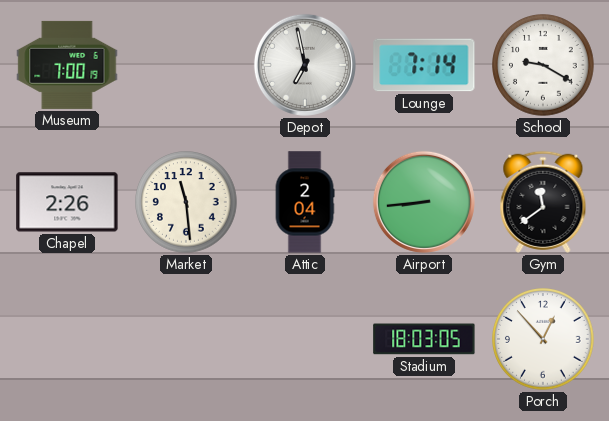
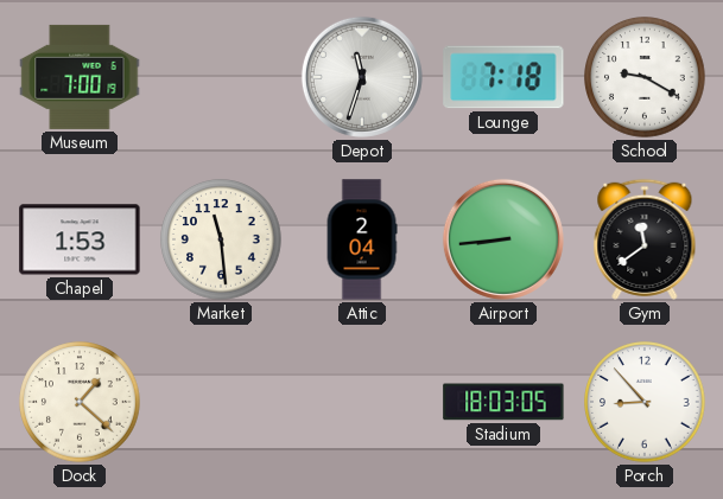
Depot: 6:58 -> 11:33
Lounge: 7:14 -> 7:18
Chapel: 2:26 -> 1:53
Dock: none -> 1:22
Porch: 12:53 -> 8:53
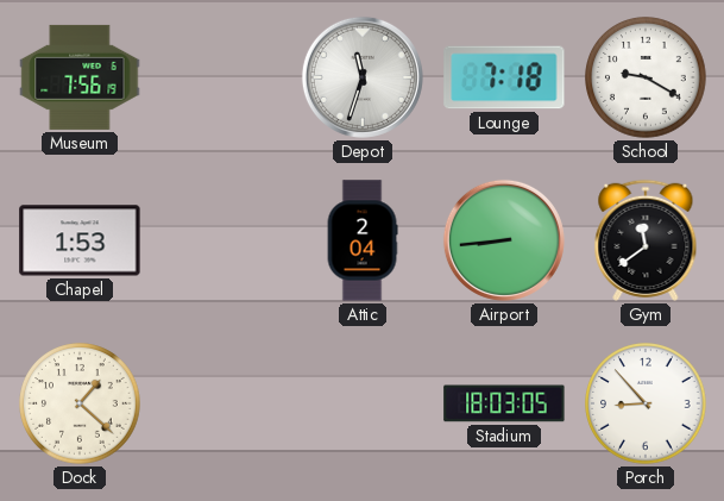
Museum: 7:00 -> 7:56
Market: 11:29 -> none
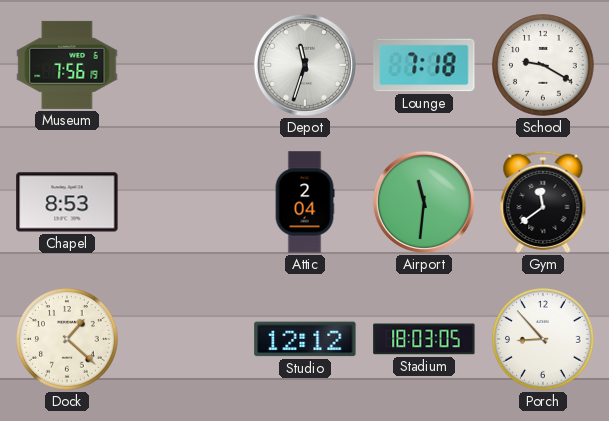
Chapel: 1:53 -> 8:53
Airport: 8:44 -> 11:31
Studio: none -> 12:12
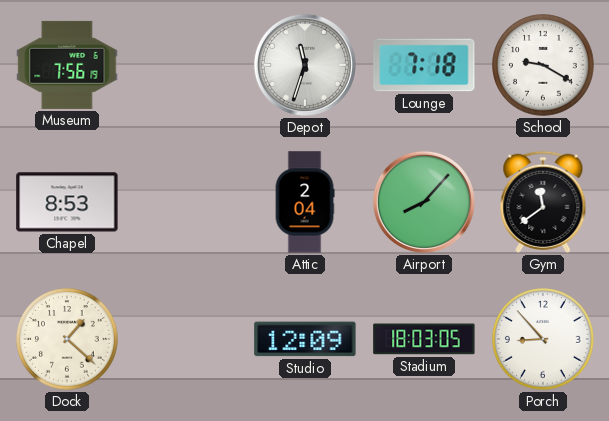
Airport: 11:31 -> 8:07
Studio: 12:12 -> 12:09
